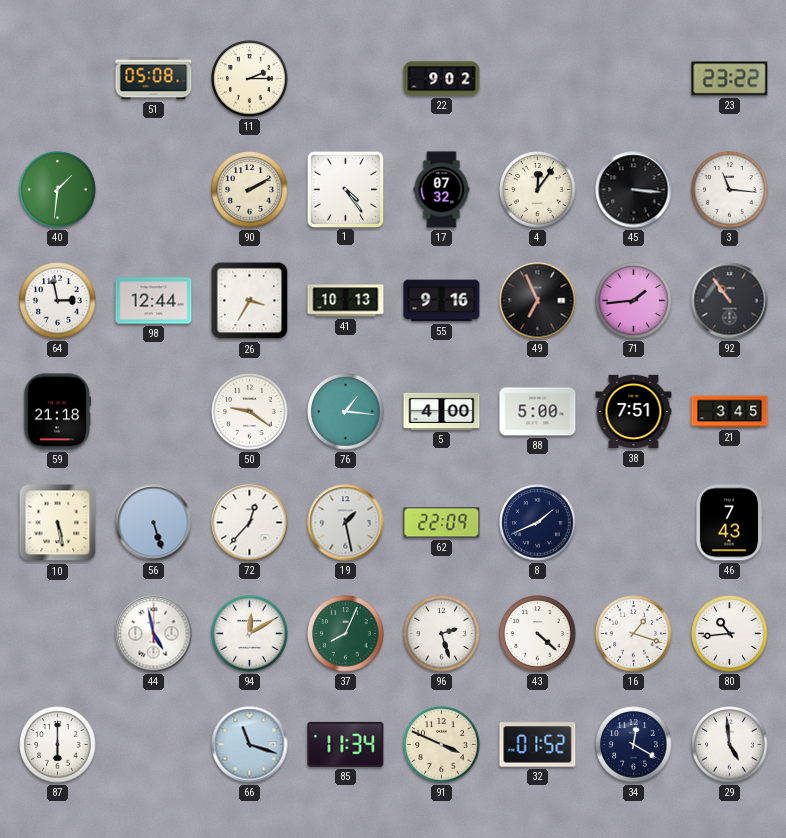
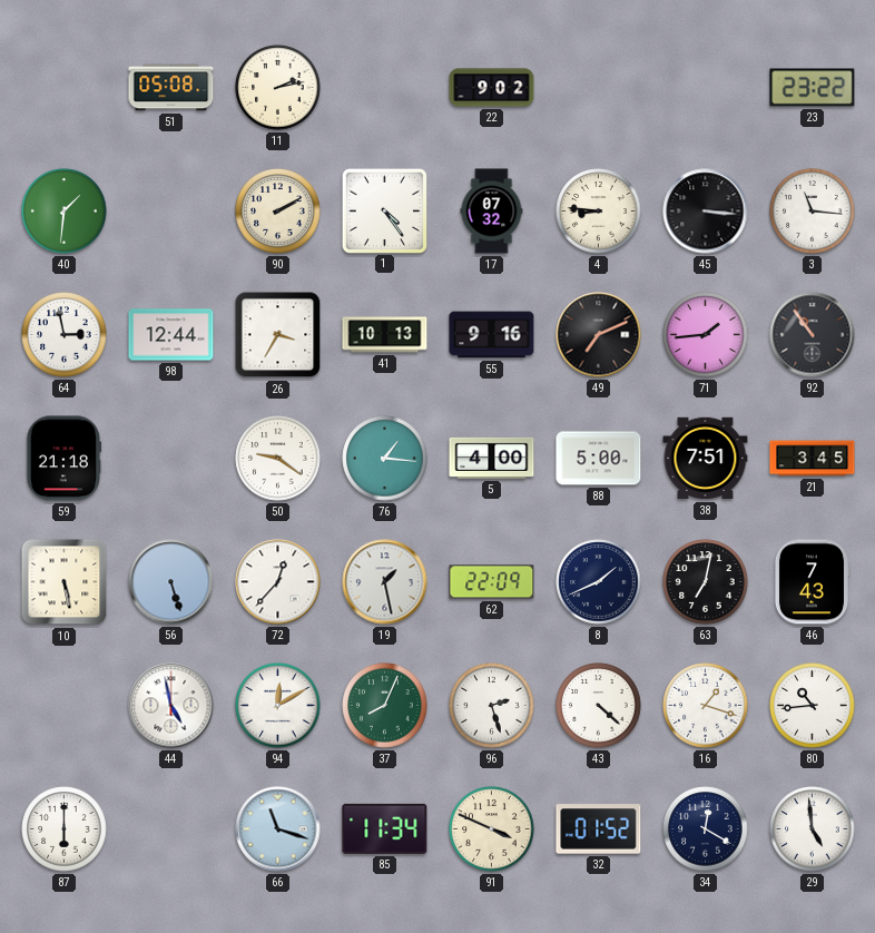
11: 2:15 -> 2:13
4: 12:06 -> 8:46
49: 6:56 -> 7:11
63: none -> 7:02
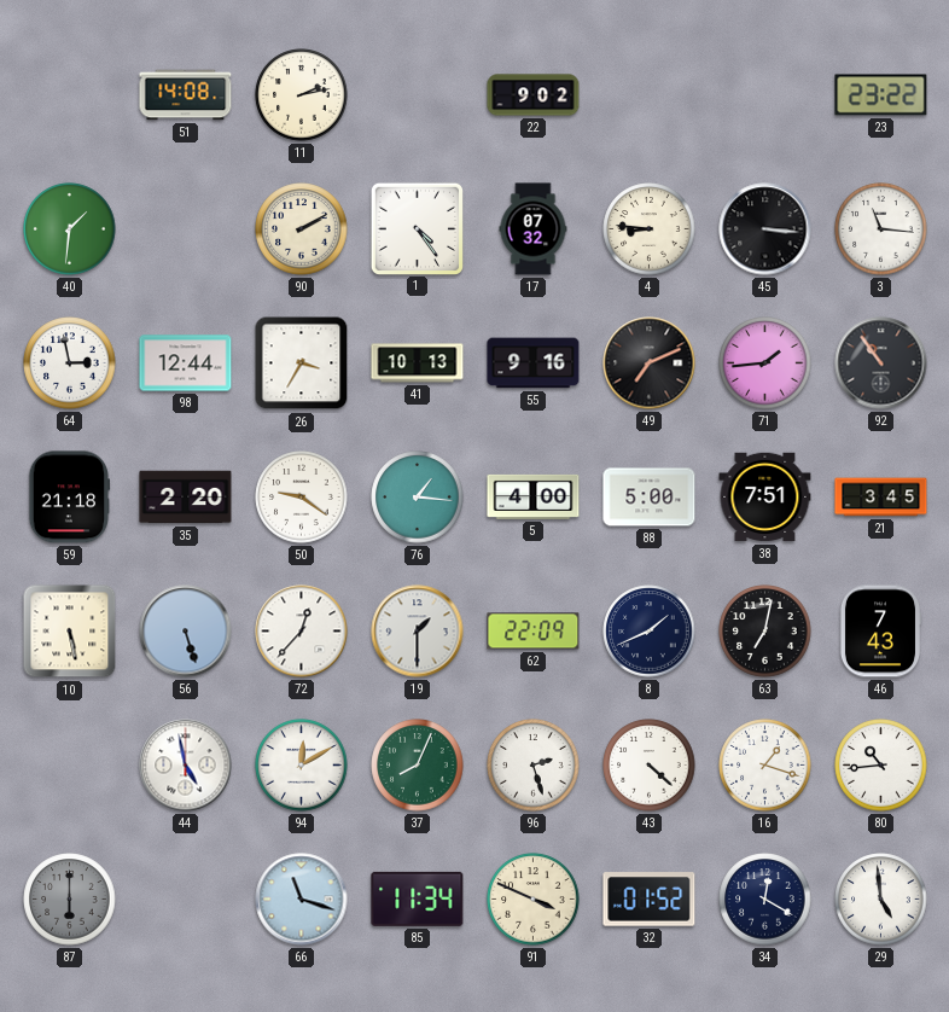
51: 05:08 -> 14:08
35: none -> 2:20
19: 1:28 -> 1:30
87 dial: white -> grey
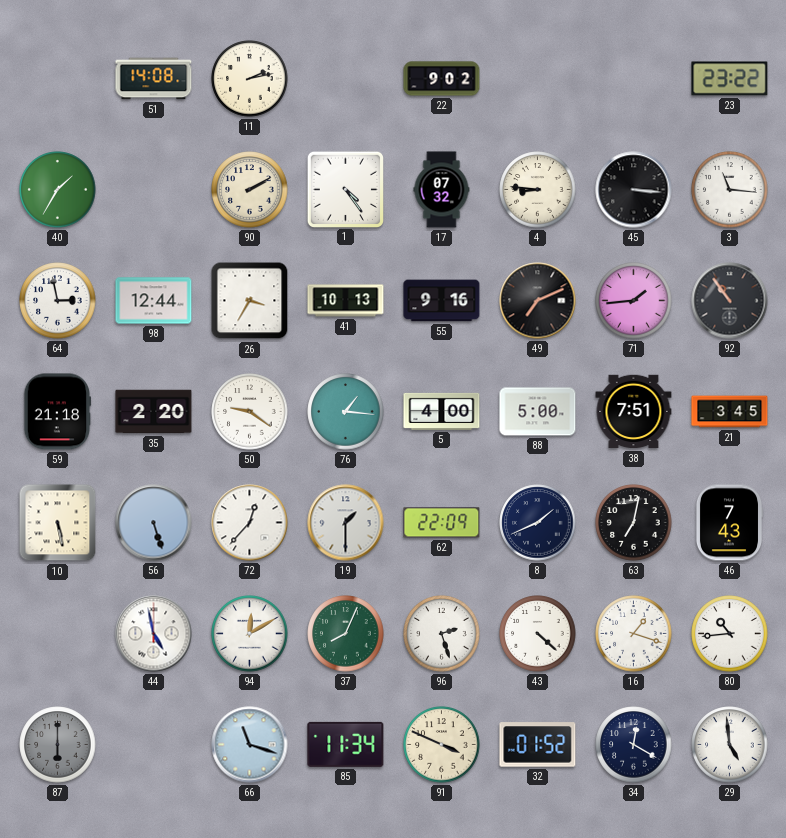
40: 1:31 -> 1:35
